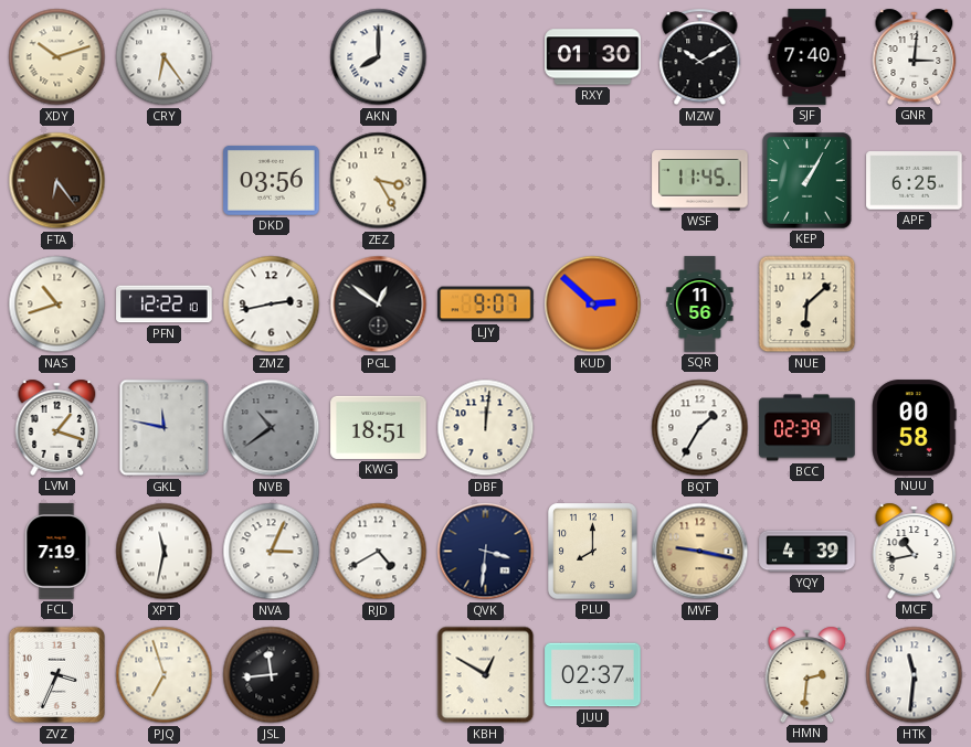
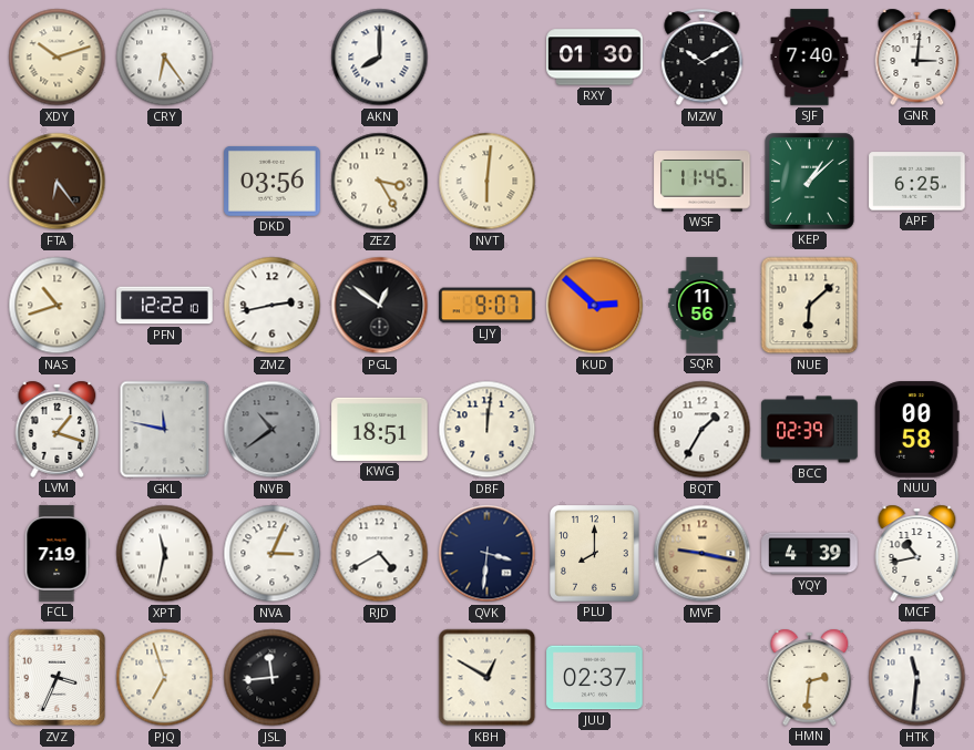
NVT: none -> 6:01
KEP: 1:05 -> 1:08
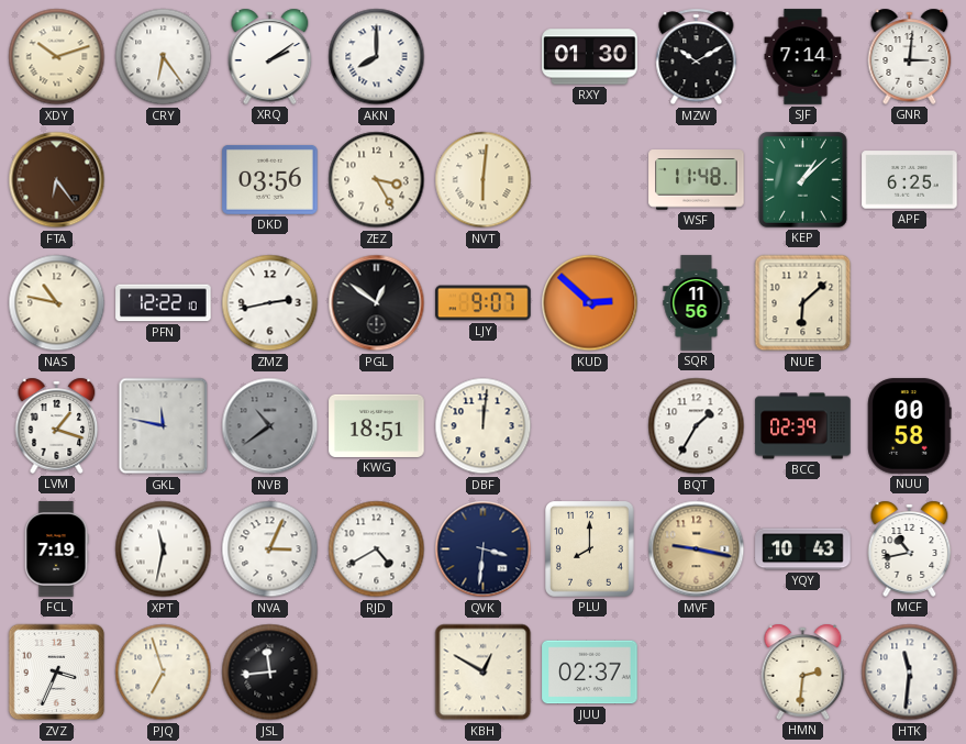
XRQ: none -> 2:09
SJF: 7:40 -> 7:14
WSF: 11:45 -> 11:48
NAS: 10:42 -> 10:47
YQY: 4:39 -> 10:43
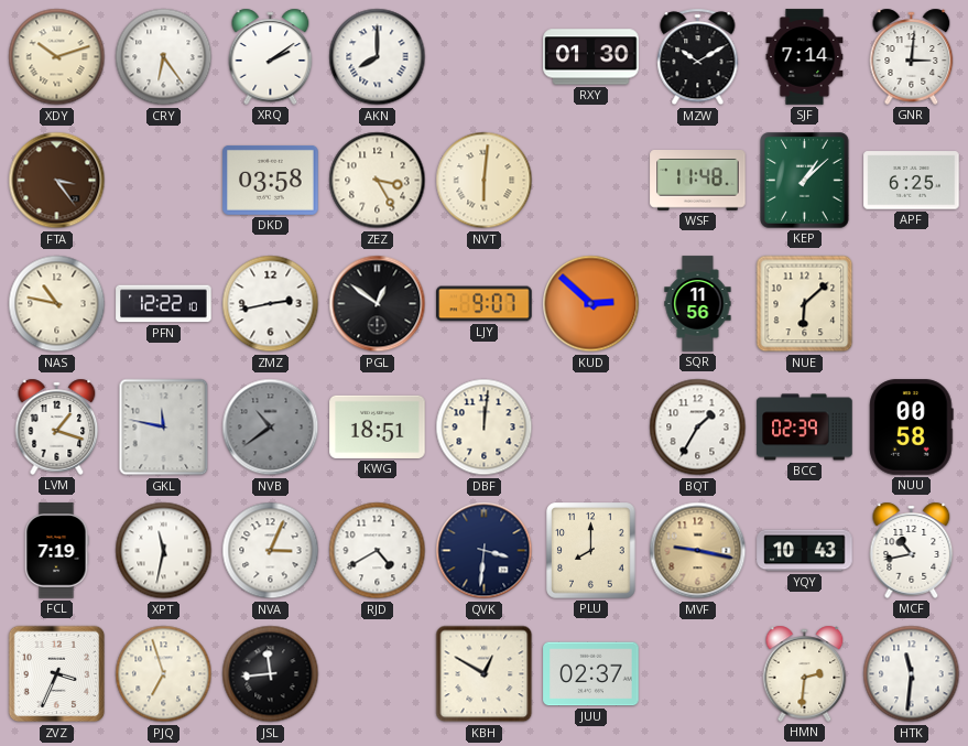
FTA: 6:24 -> 3:24
DKD: 03:56 -> 03:58
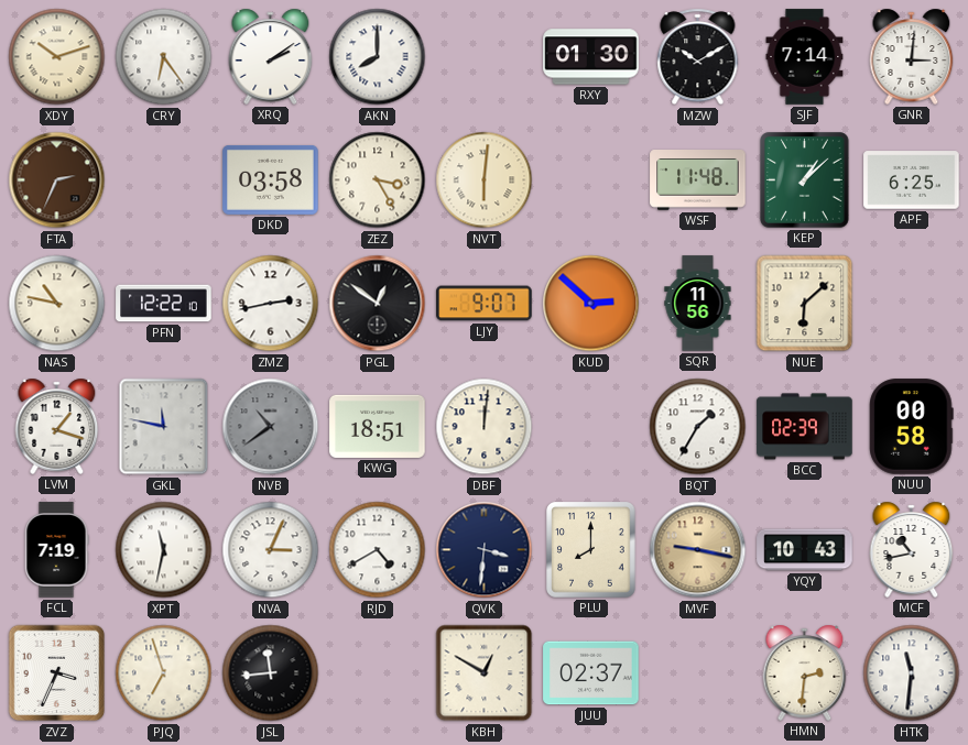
FTA: 3:24 -> 2:34
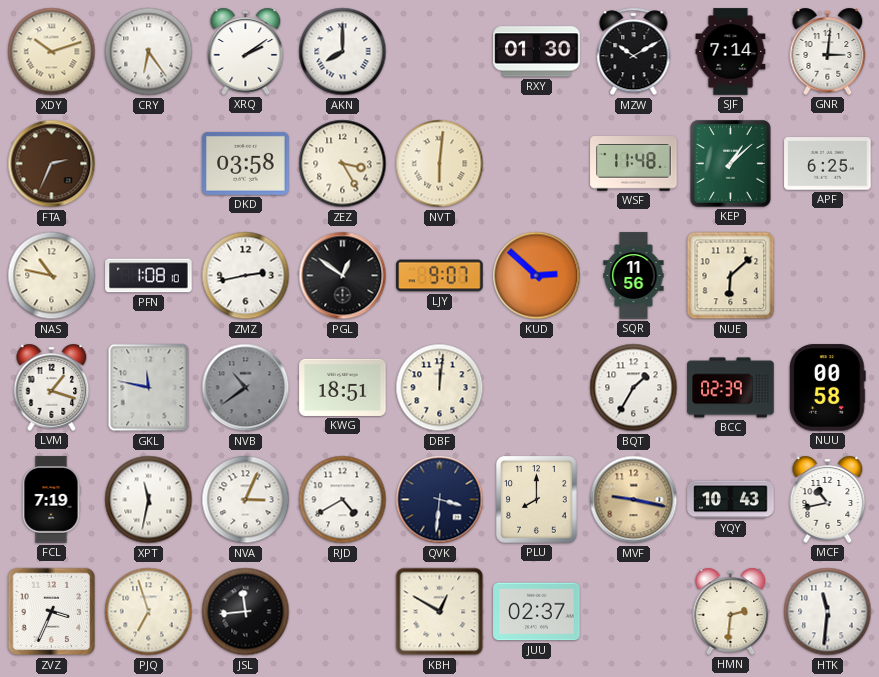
PFN: 12:22 -> 1:08
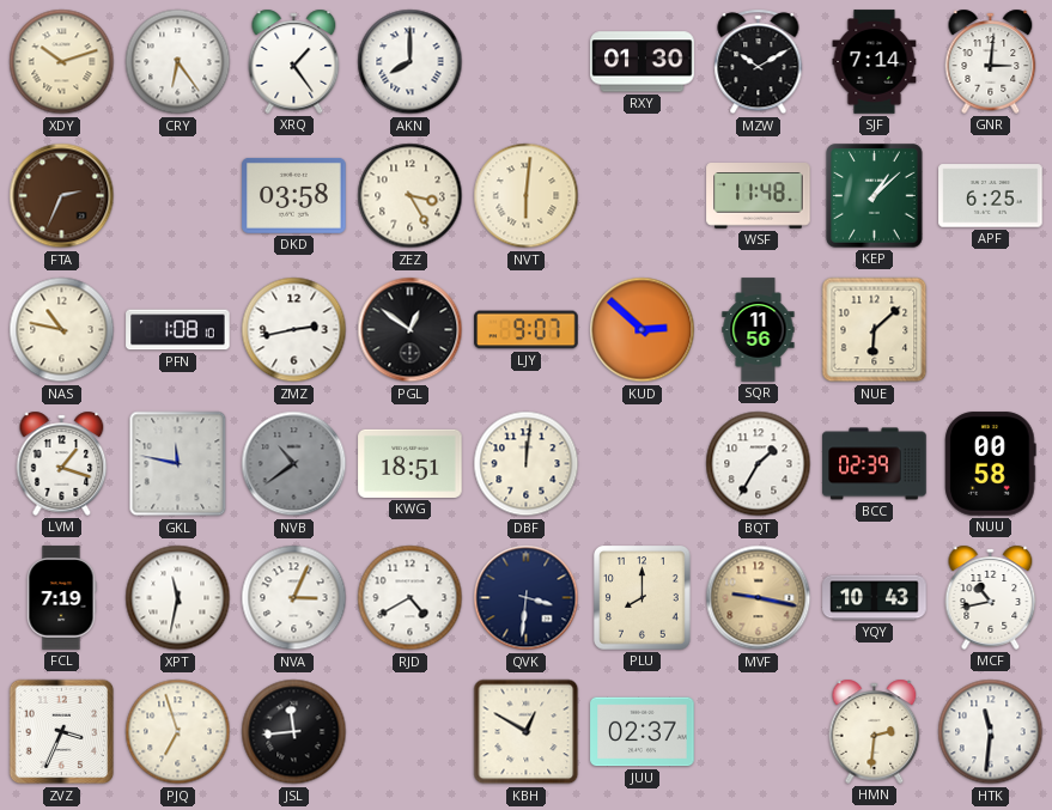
XRQ: 2:09 -> 1:24
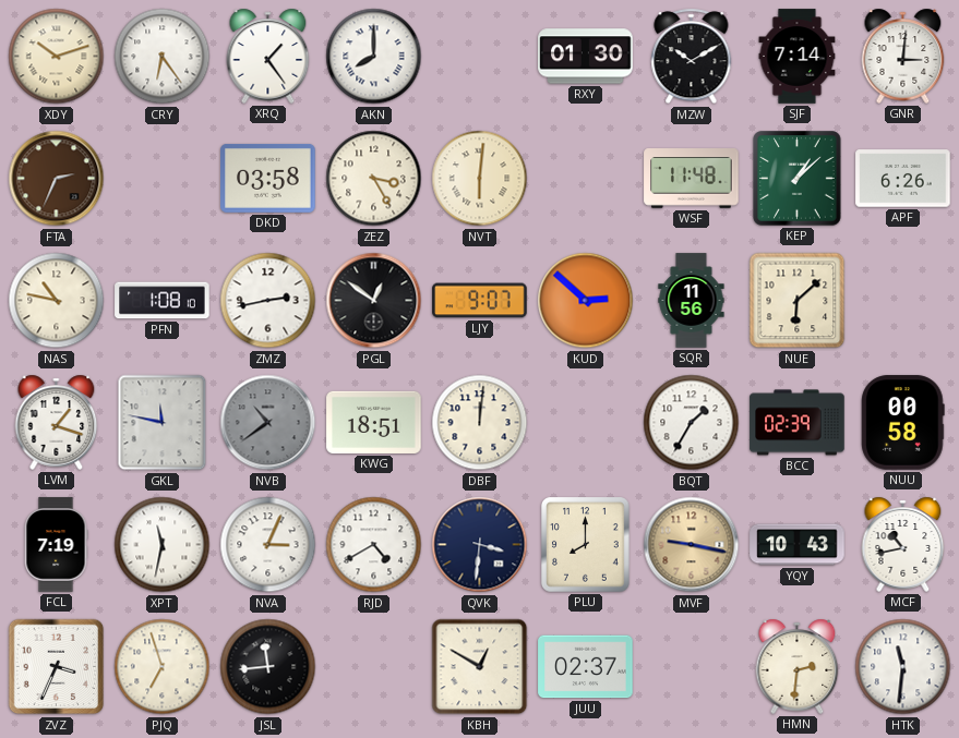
APF: 6:25 -> 6:26
